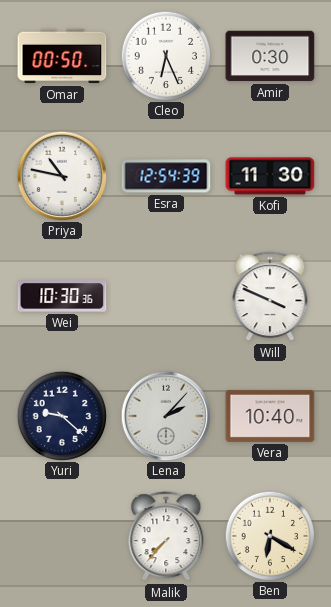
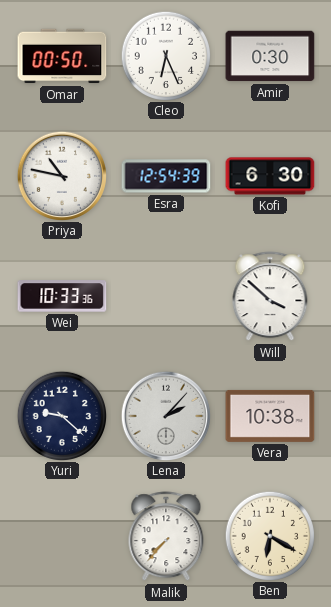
Kofi: 11:30 -> 6:30
Wei: 10:30 -> 10:33
Will: 3:49 -> 3:52
Vera: 10:40 -> 10:38
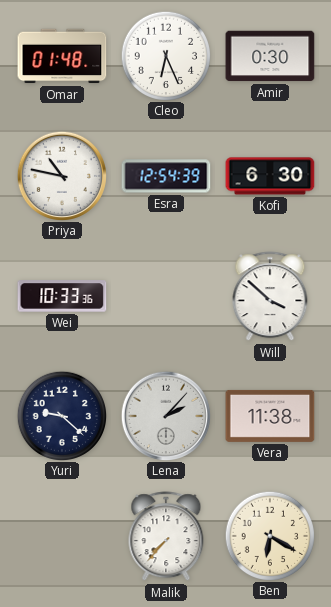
Omar: 00:50 -> 01:48
Vera: 10:38 -> 11:38
